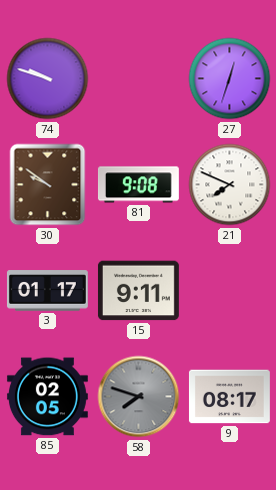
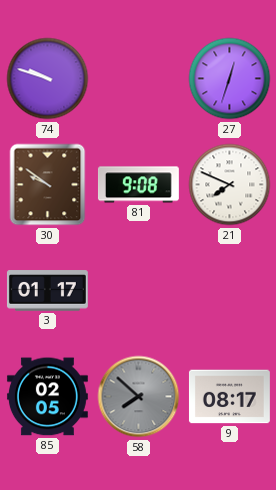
15: 9:11 -> none
58: 7:48 -> 7:52
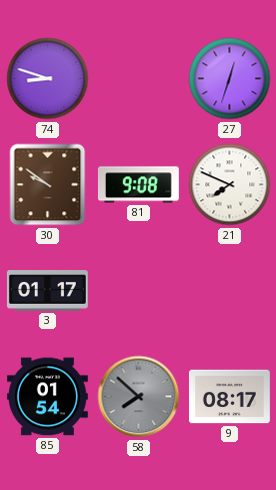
74: 9:48 -> 8:48
85: 02:05 -> 01:54
